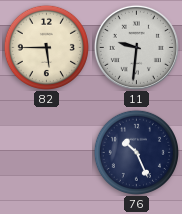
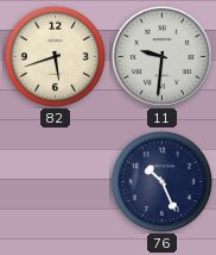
82: 5:45 -> 5:42
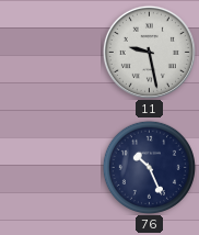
82: 5:42 -> none
11: 9:31 -> 9:28
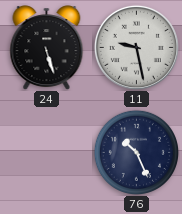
24: none -> 5:27
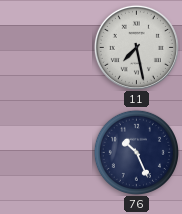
24: 5:27 -> none
11: 9:28 -> 7:28
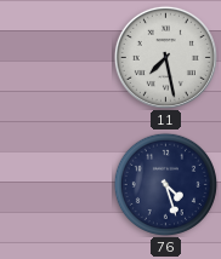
76: 10:26 -> 4:27
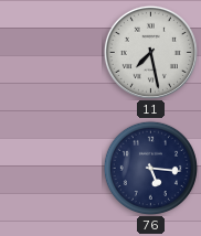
76: 4:27 -> 5:16
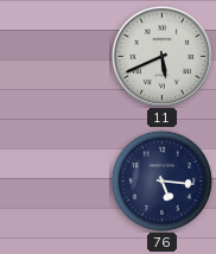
11: 7:28 -> 5:41
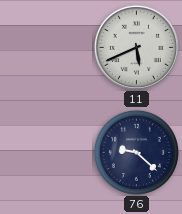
76: 5:16 -> 9:22
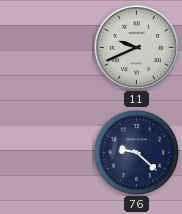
11: 5:41 -> 9:41
